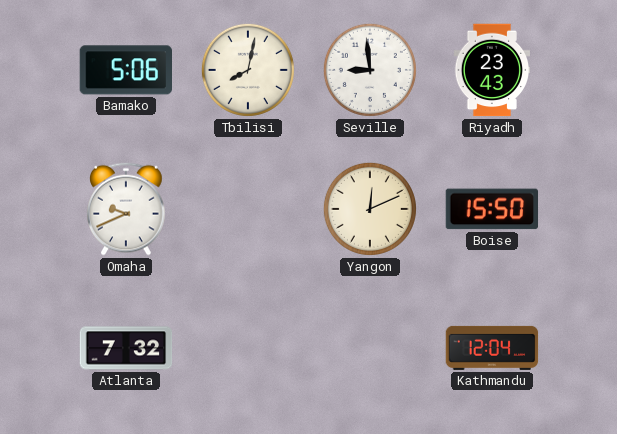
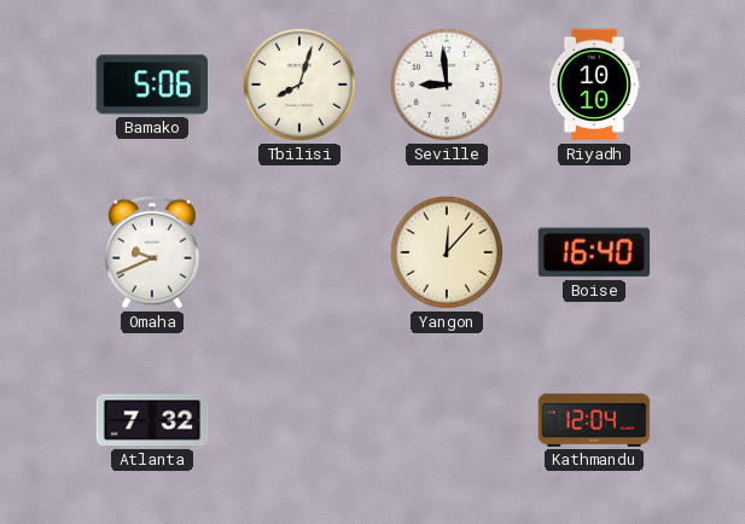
Tbilisi: 8:02 -> 8:03
Riyadh: 23:43 -> 10:10
Yangon: 12:11 -> 12:07
Boise: 15:50 -> 16:40
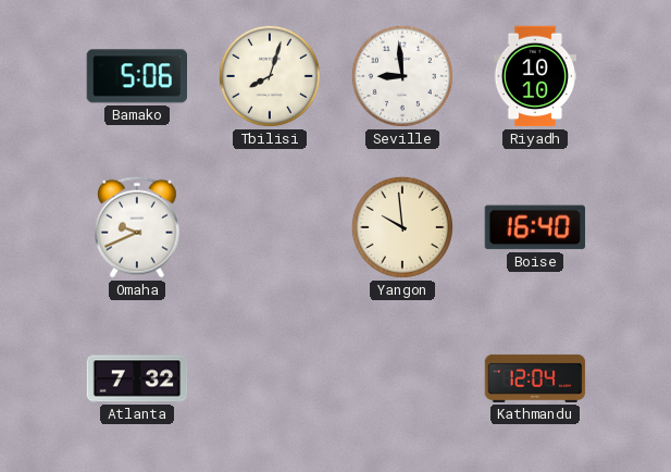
Yangon: 12:07 -> 9:59
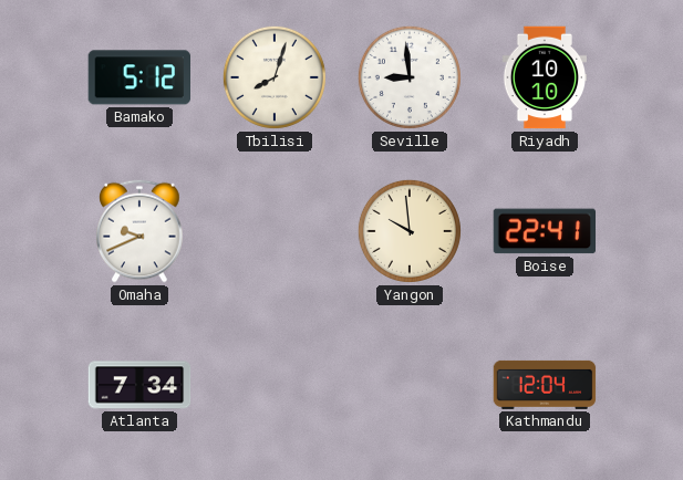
Bamako: 5:06 -> 5:12
Boise: 16:40 -> 22:41
Atlanta: 7:32 -> 7:34
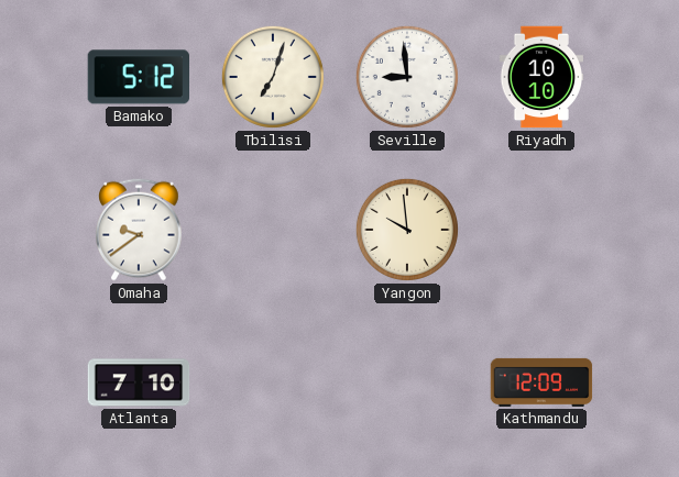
Tbilisi: 8:03 -> 7:03
Omaha: 9:41 -> 9:39
Boise: 22:41 -> none
Atlanta: 7:34 -> 7:10
Kathmandu: 12:04 -> 12:09
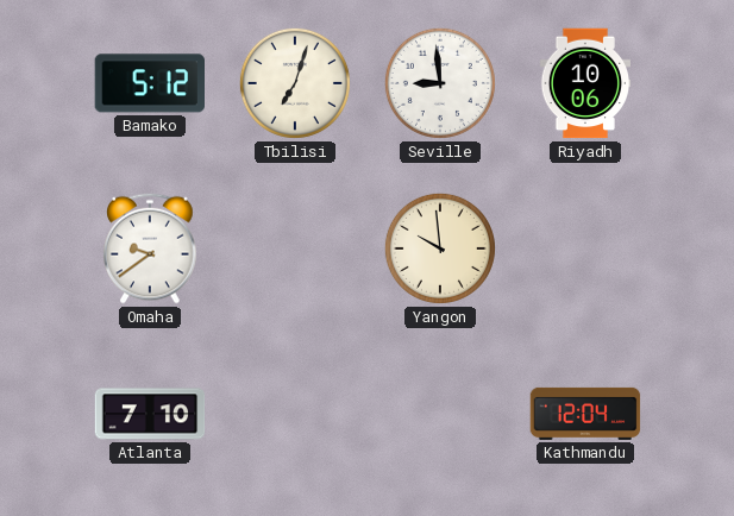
Riyadh: 10:10 -> 10:06
Kathmandu: 12:09 -> 12:04
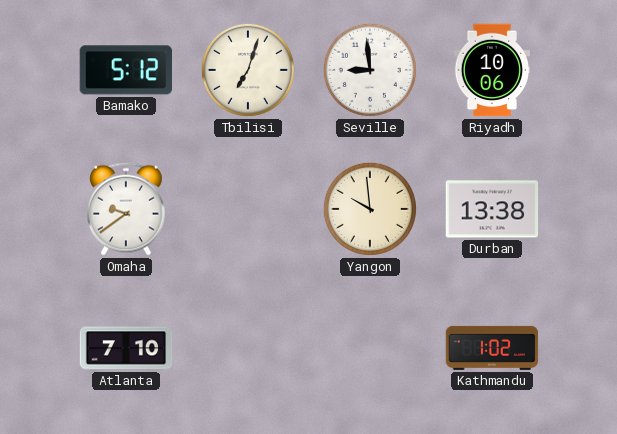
Durban: none -> 13:38
Kathmandu: 12:04 -> 1:02
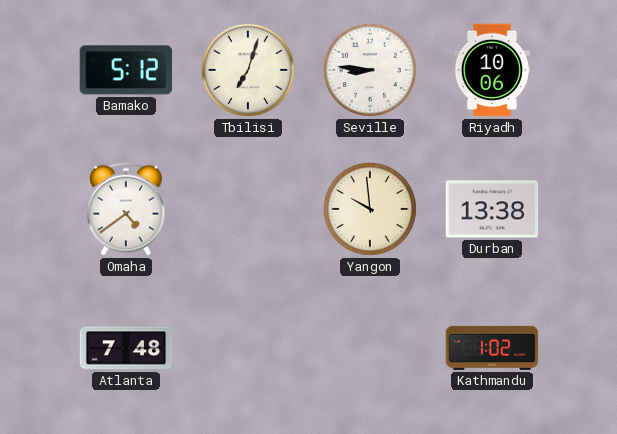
Seville: 8:59 -> 8:46
Omaha: 9:39 -> 4:39
Atlanta: 7:10 -> 7:48
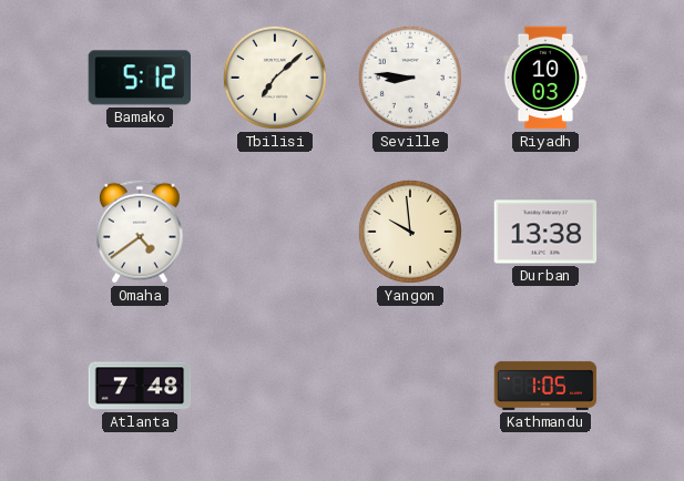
Tbilisi: 7:03 -> 7:08
Riyadh: 10:06 -> 10:03
Kathmandu: 1:02 -> 1:05
